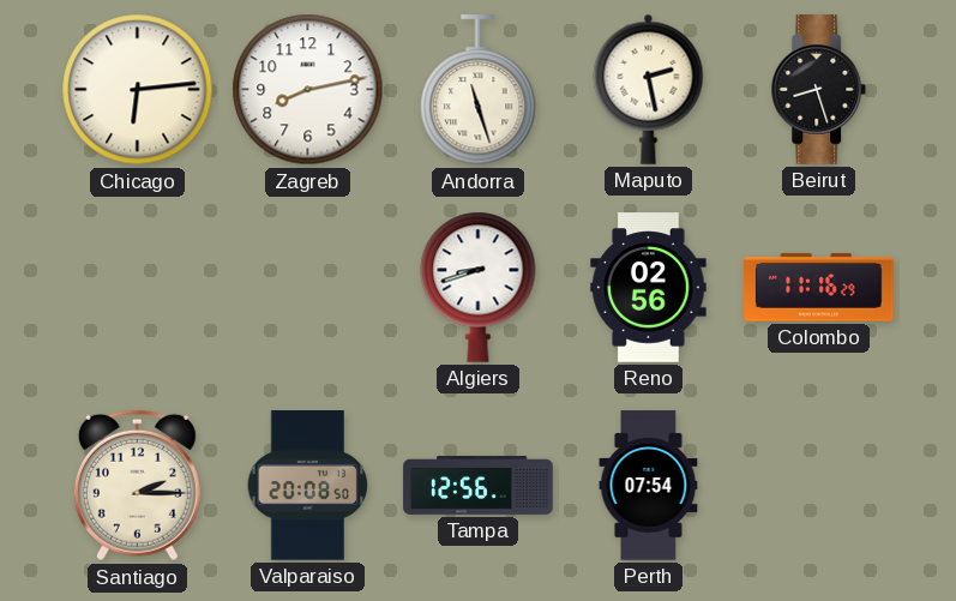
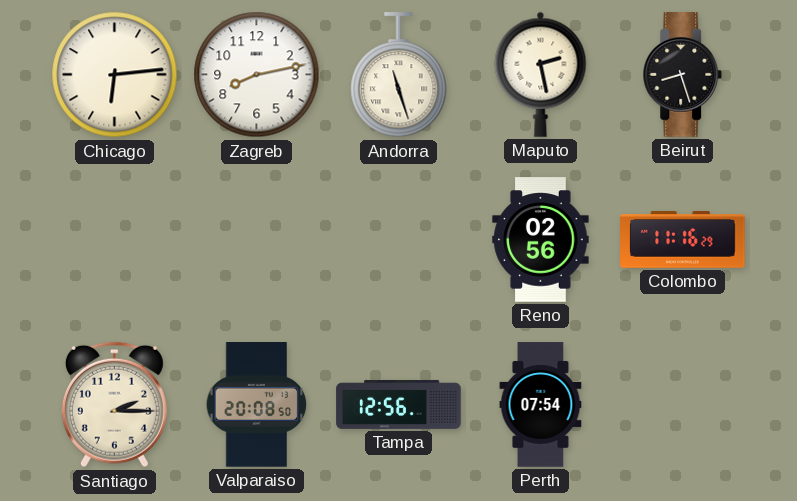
Algiers: 8:42 -> none
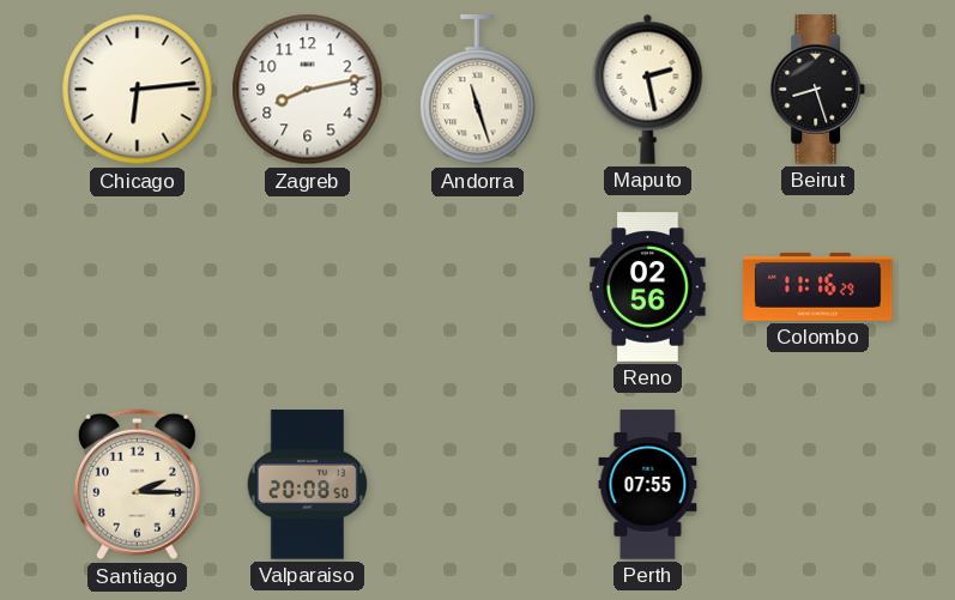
Tampa: 12:56 -> none
Perth: 07:54 -> 07:55
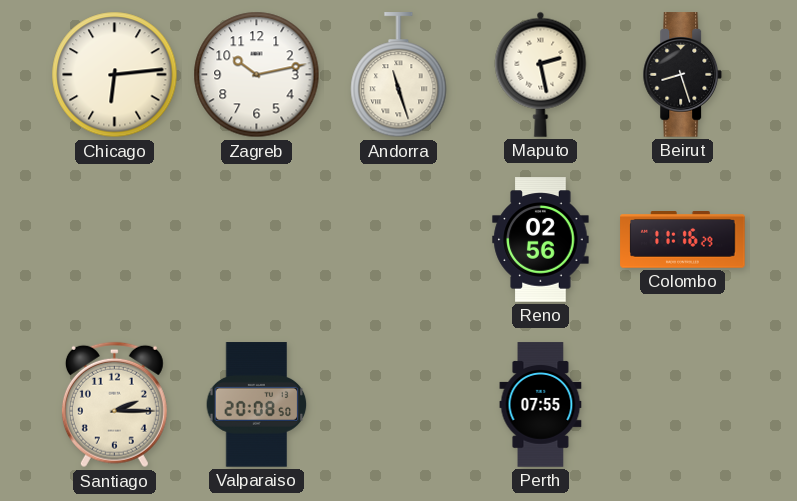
Zagreb: 8:13 -> 10:13
